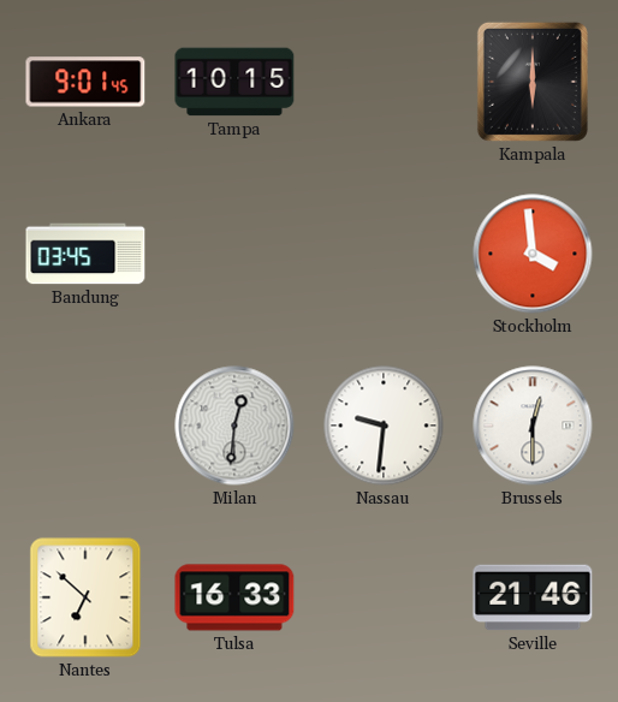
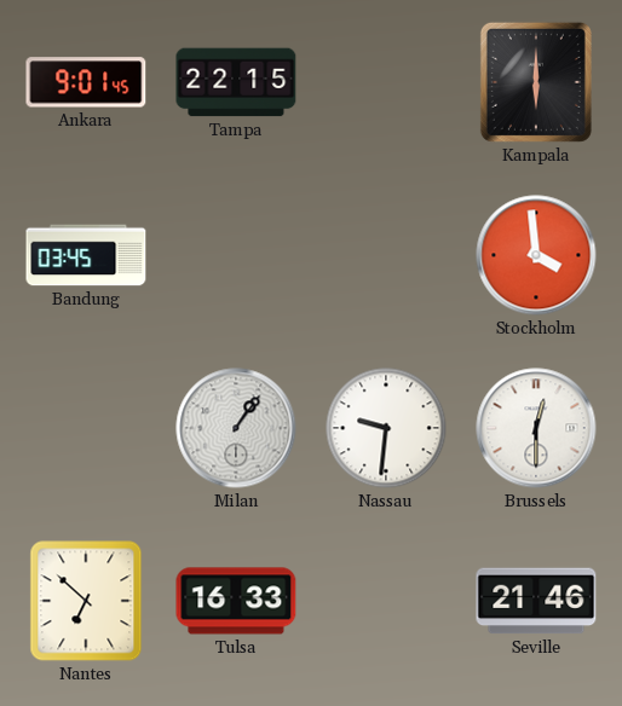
Tampa: 10:15 -> 22:15
Milan: 12:31 -> 1:06
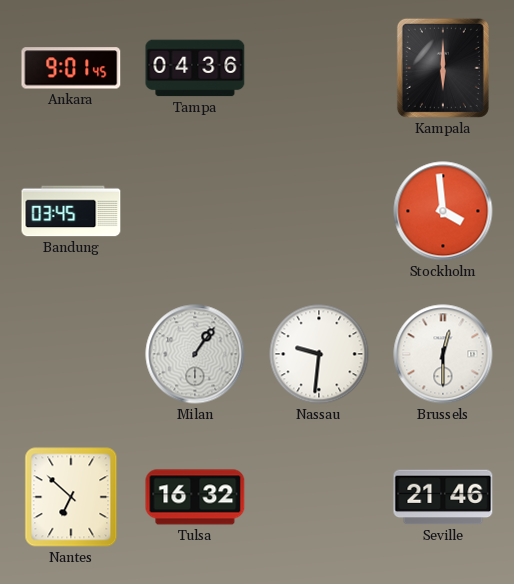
Tampa: 22:15 -> 04:36
Tulsa: 16:33 -> 16:32
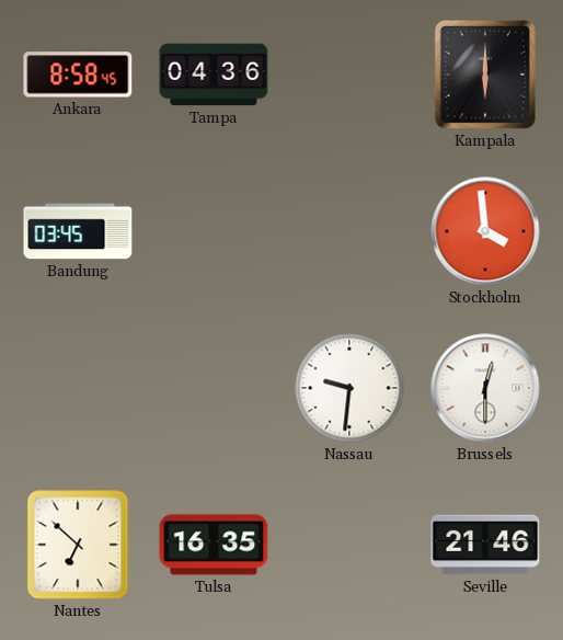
Ankara: 9:01 -> 8:58
Milan: 1:06 -> none
Tulsa: 16:32 -> 16:35
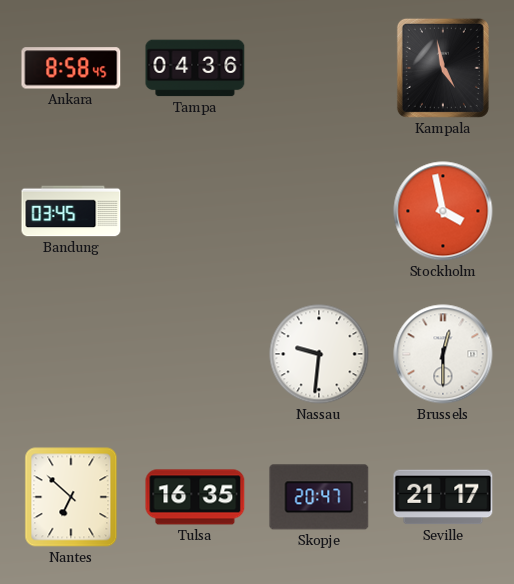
Kampala: 6:00 -> 4:58
Stockholm: 3:59 -> 3:58
Skopje: none -> 20:47
Seville: 21:46 -> 21:17
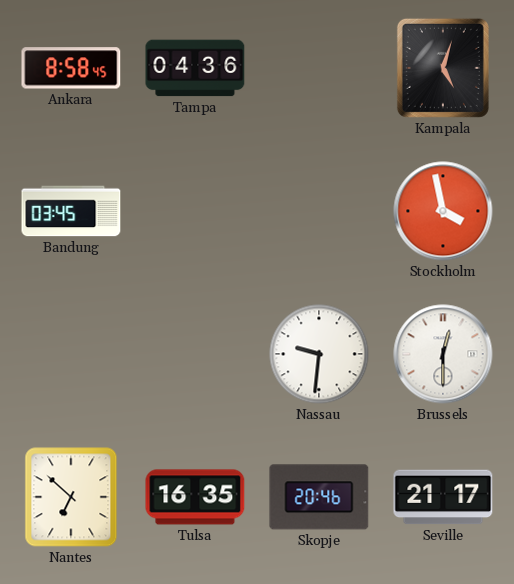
Kampala: 4:58 -> 5:03
Skopje: 20:47 -> 20:46
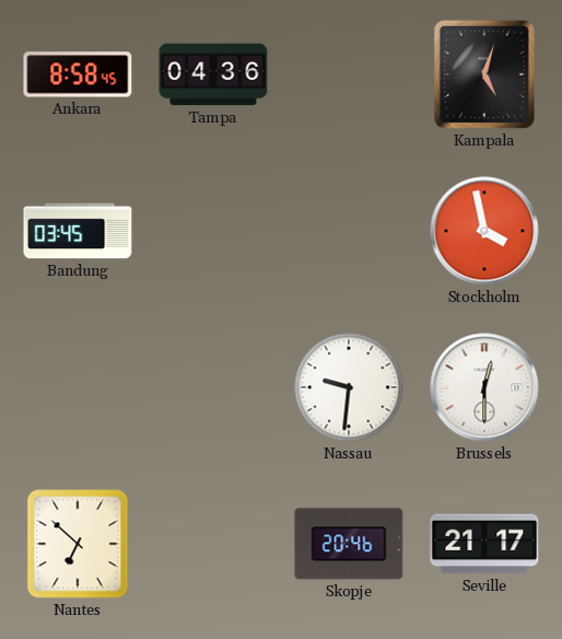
Tulsa: 16:35 -> none
